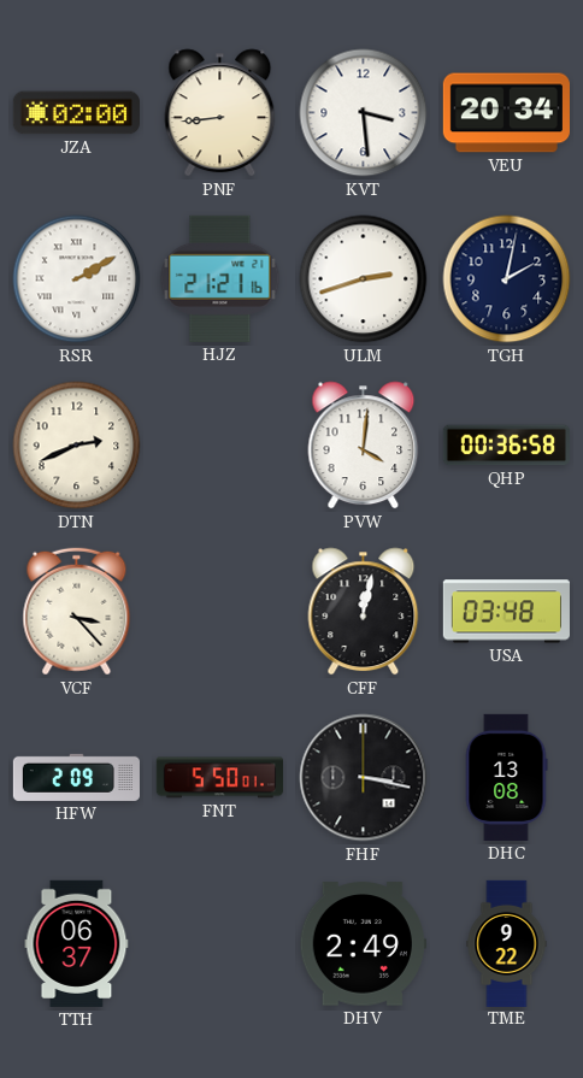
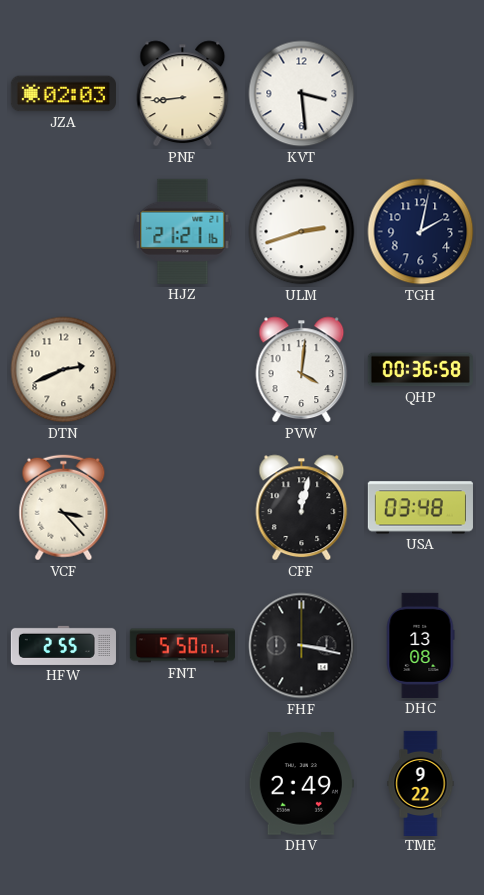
JZA: 02:00 -> 02:03
VEU: 20:34 -> none
RSR: 2:10 -> none
HFW: 2:09 -> 2:55
TTH: 06:37 -> none
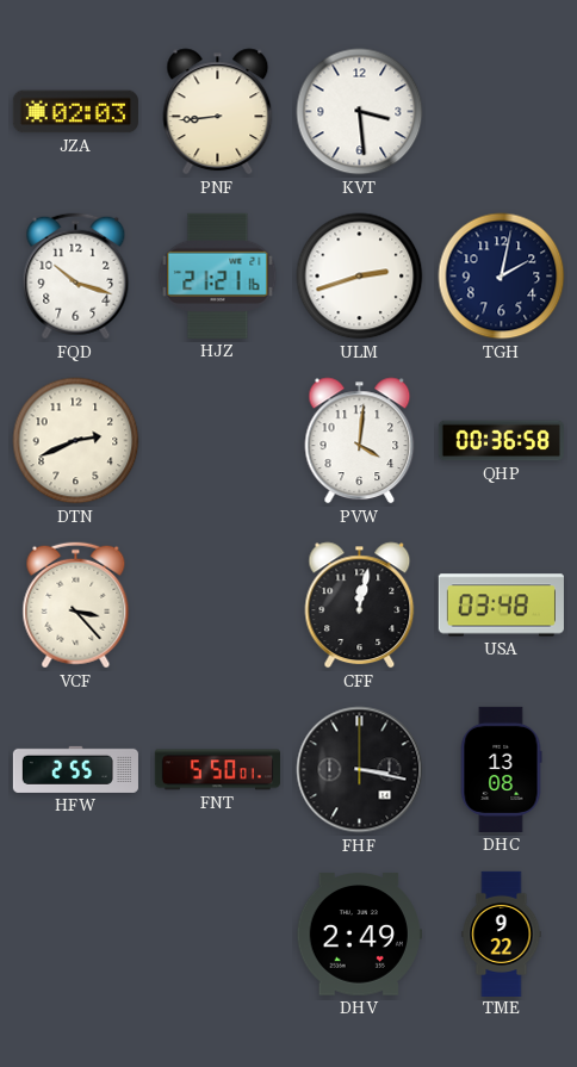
FQD: none -> 10:18
